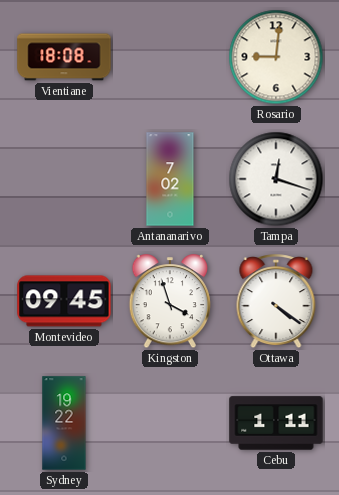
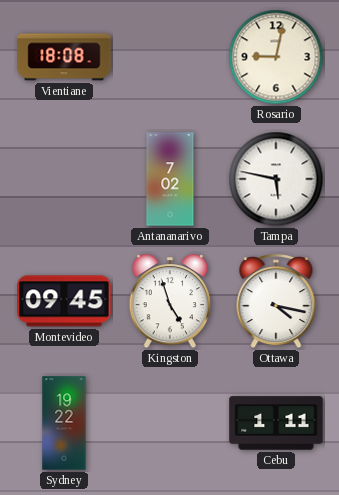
Rosario: 9:01 -> 9:02
Tampa: 12:18 -> 5:47
Kingston: 3:57 -> 4:57
Ottawa: 4:21 -> 4:17
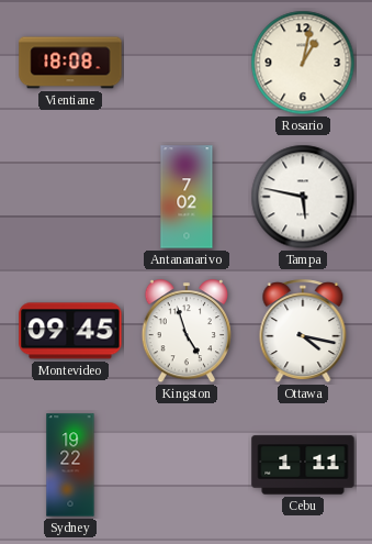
Rosario: 9:02 -> 1:02
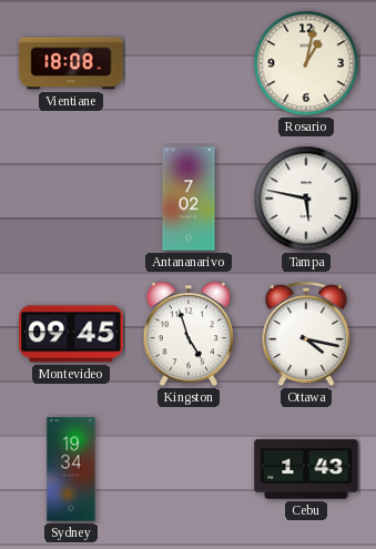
Sydney: 19:22 -> 19:34
Cebu: 1:11 -> 1:43
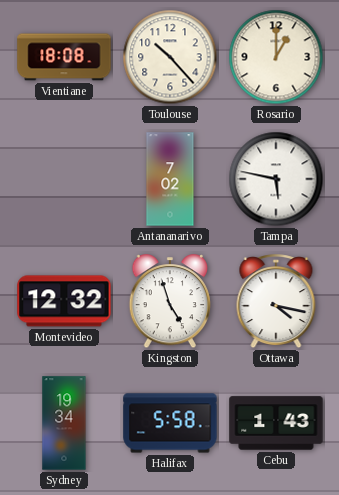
Toulouse: none -> 10:23
Rosario: 1:02 -> 1:00
Montevideo: 09:45 -> 12:32
Halifax: none -> 5:58
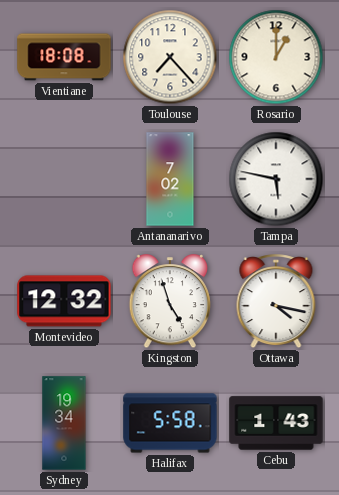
Toulouse: 10:23 -> 7:23
